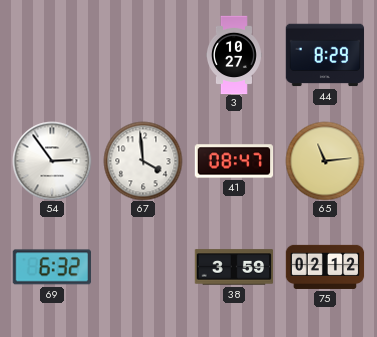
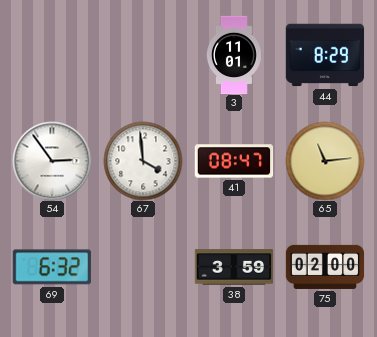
3: 10:27 -> 11:01
75: 02:12 -> 02:00
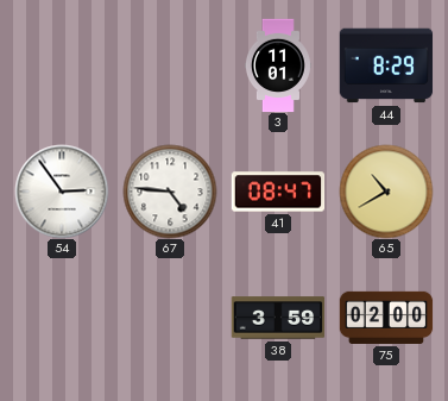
67: 3:59 -> 4:46
65: 11:14 -> 10:40
69: 6:32 -> none
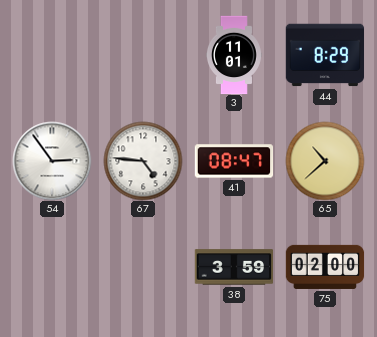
65: 10:40 -> 10:38
